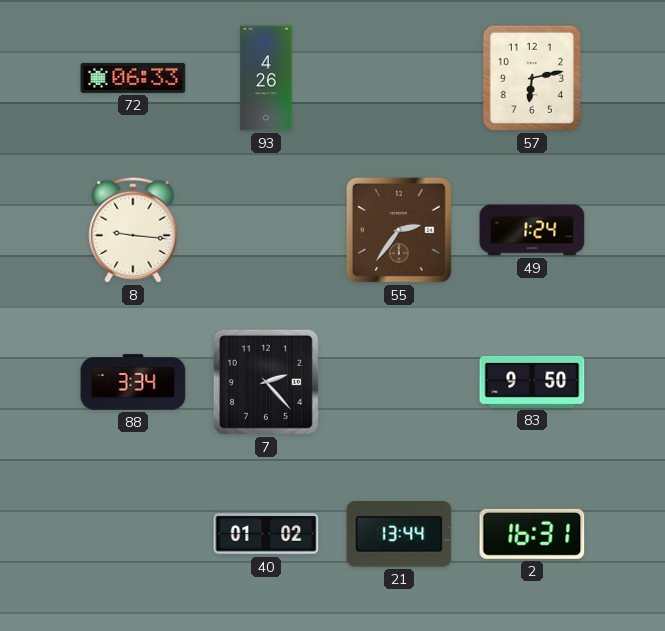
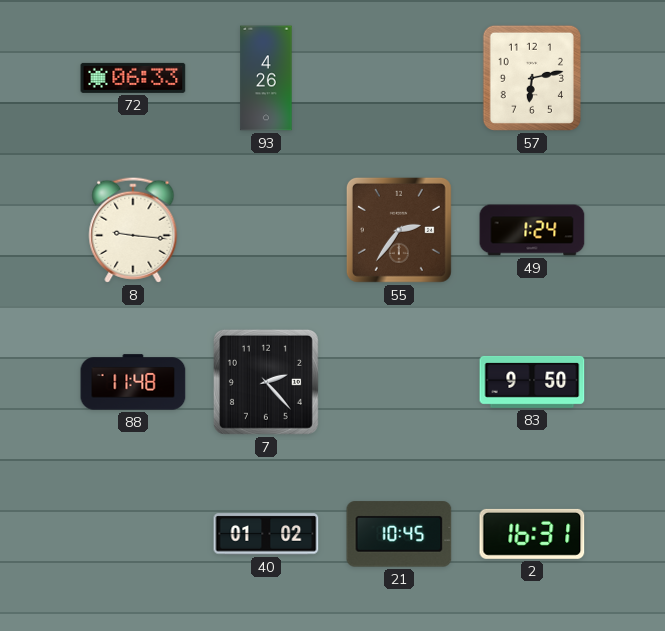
88: 3:34 -> 11:48
21: 13:44 -> 10:45
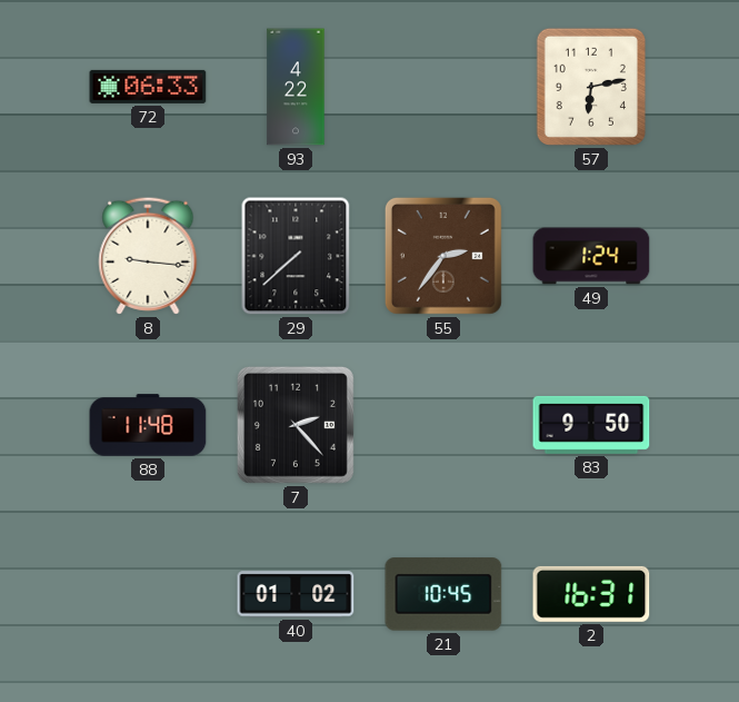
93: 4:26 -> 4:22
29: none -> 7:38
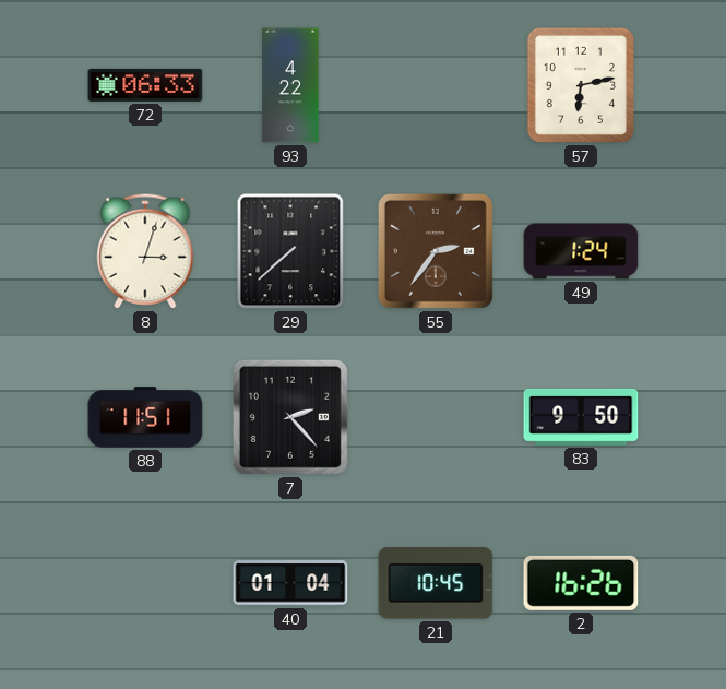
8: 9:16 -> 3:03
88: 11:48 -> 11:51
40: 01:02 -> 01:04
2: 16:31 -> 16:26
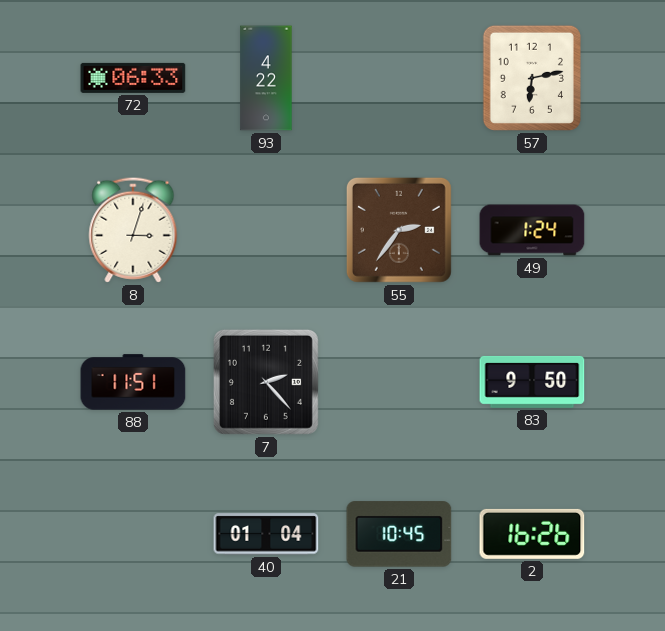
29: 7:38 -> none
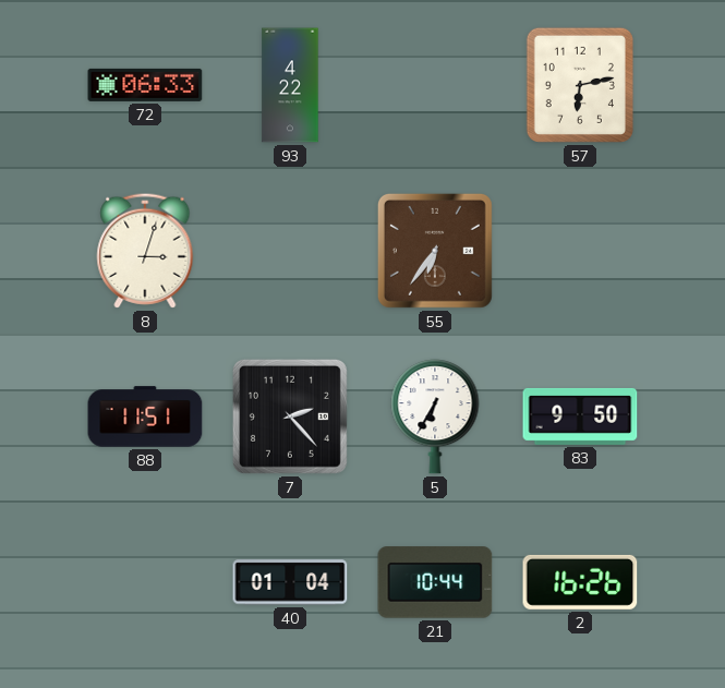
55: 2:36 -> 6:36
49: 1:24 -> none
5: none -> 6:35
21: 10:45 -> 10:44
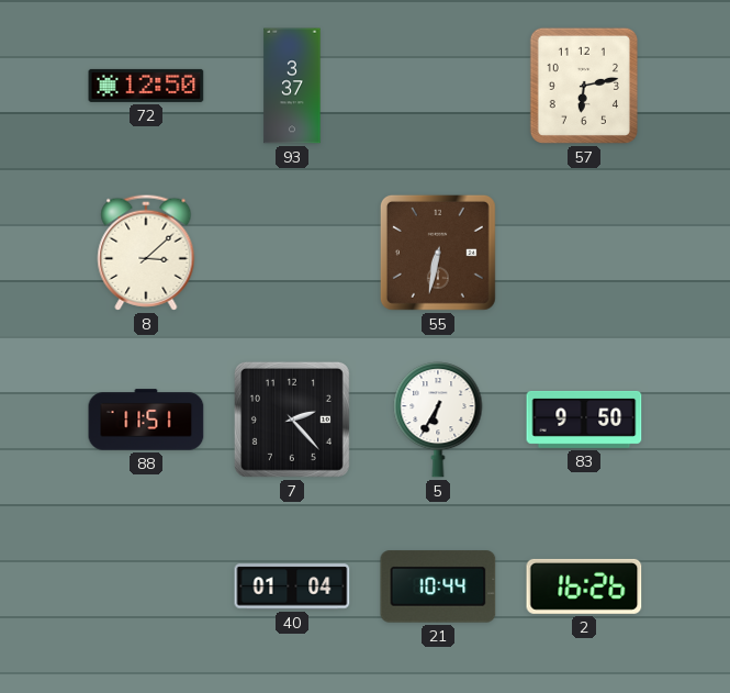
72: 06:33 -> 12:50
93: 4:22 -> 3:37
8: 3:03 -> 3:08
55: 6:36 -> 6:32
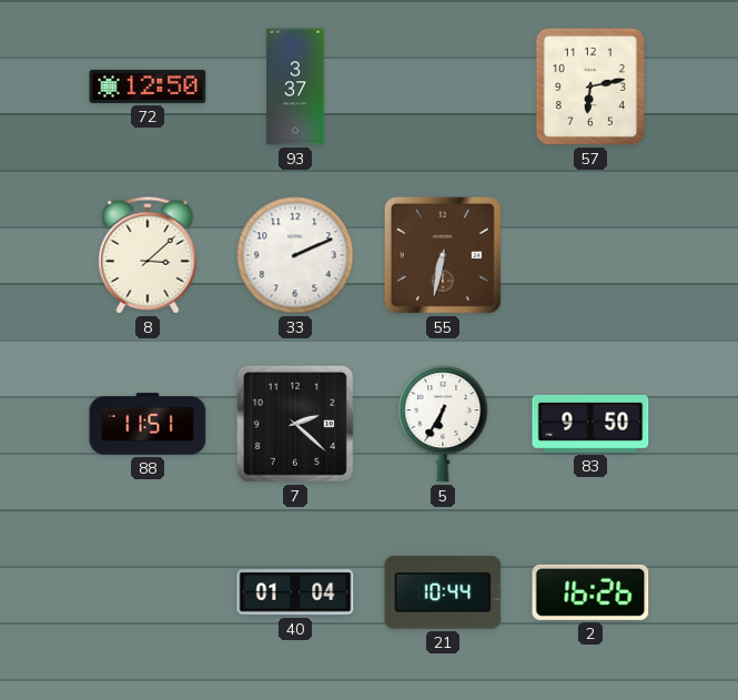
33: none -> 2:11
7: 2:23 -> 2:22
